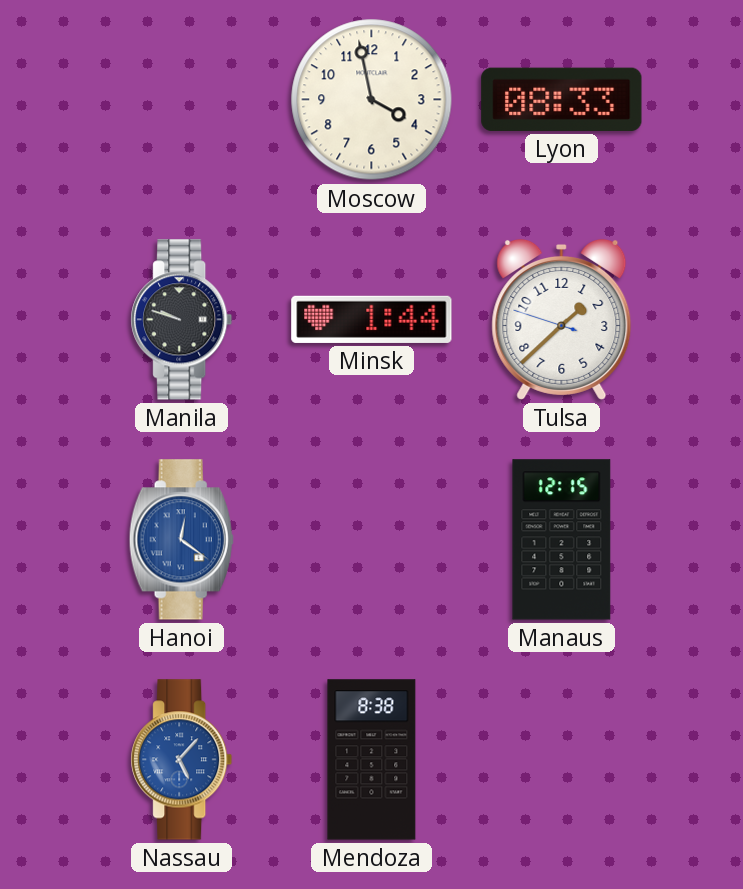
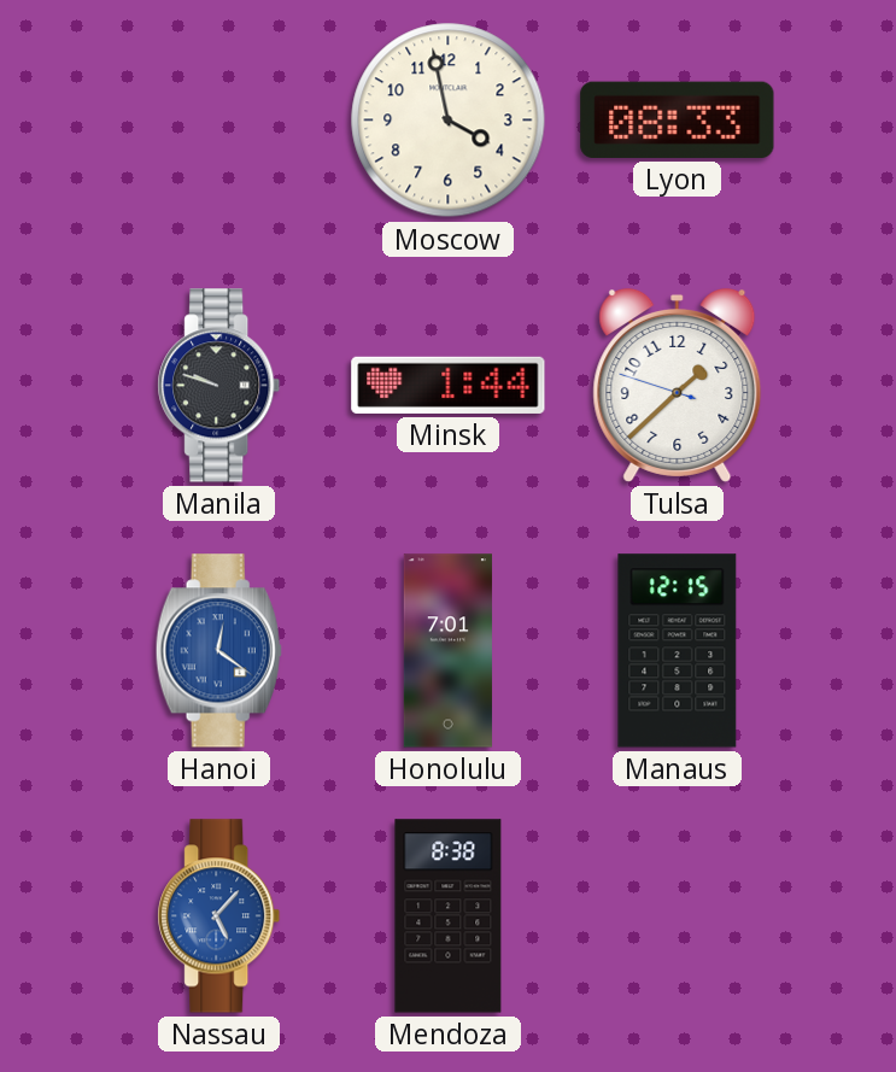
Honolulu: none -> 7:01
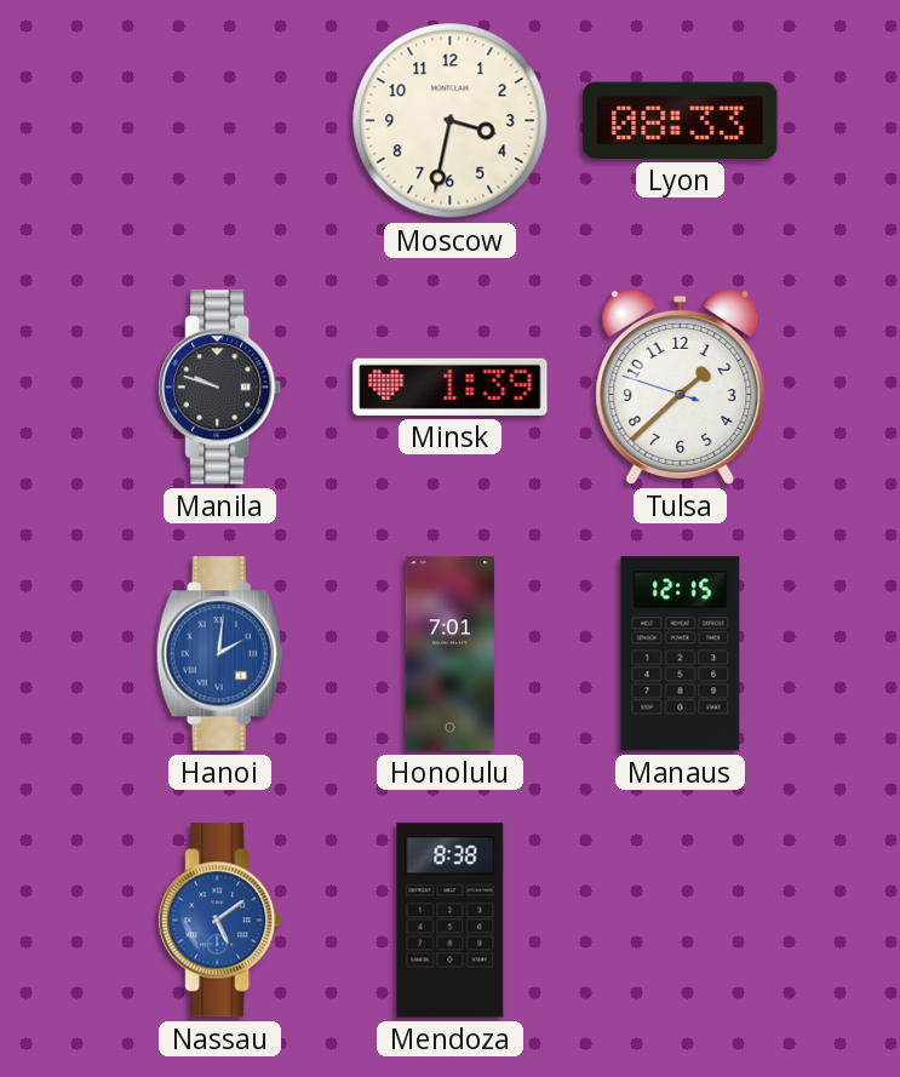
Moscow: 3:58 -> 3:32
Minsk: 1:44 -> 1:39
Hanoi: 12:21 -> 2:01
Nassau: 5:07 -> 5:09
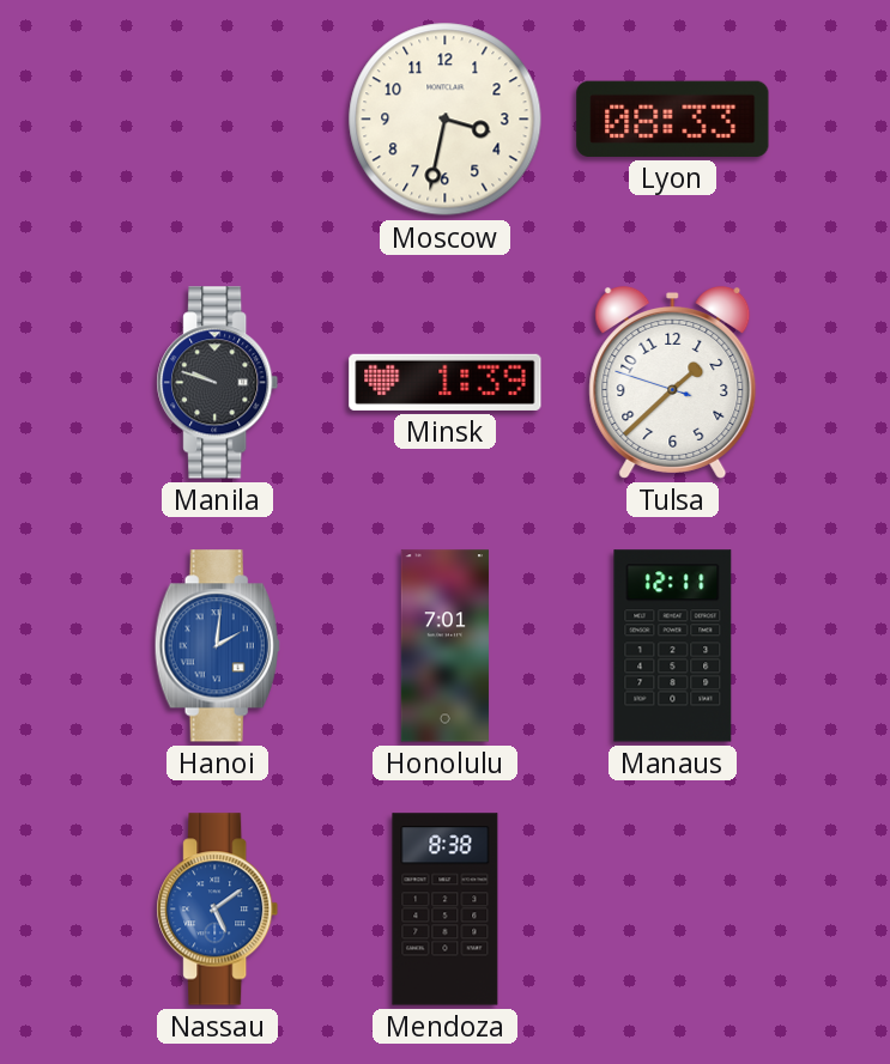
Manaus: 12:15 -> 12:11
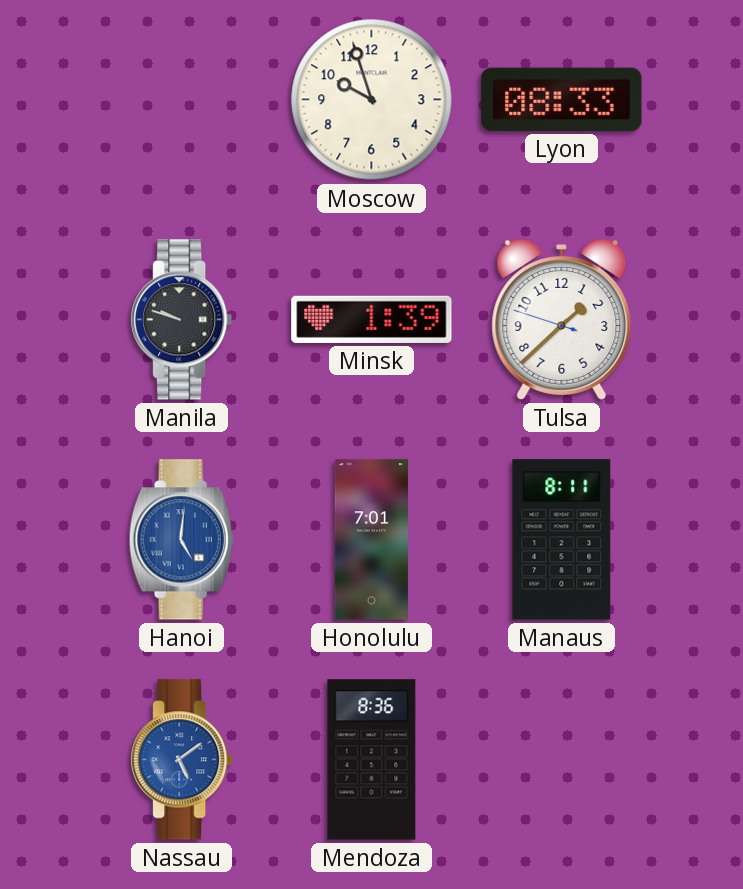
Moscow: 3:32 -> 9:57
Hanoi: 2:01 -> 5:01
Manaus: 12:11 -> 8:11
Mendoza: 8:38 -> 8:36
